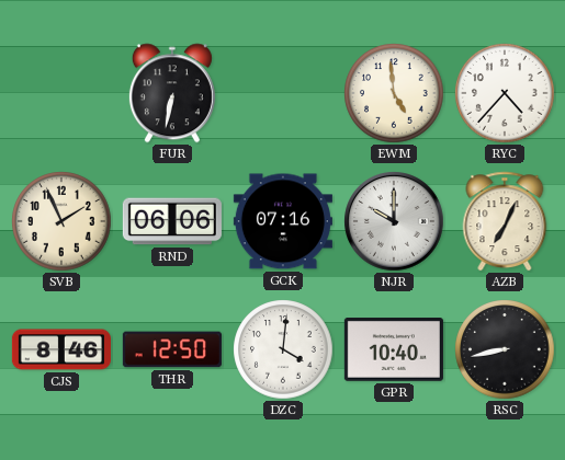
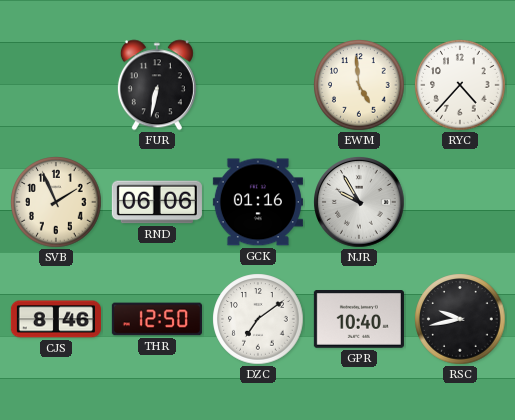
GCK: 07:16 -> 01:16
NJR: 10:00 -> 9:55
AZB: 7:04 -> none
DZC: 4:01 -> 7:09
RSC: 8:43 -> 9:43
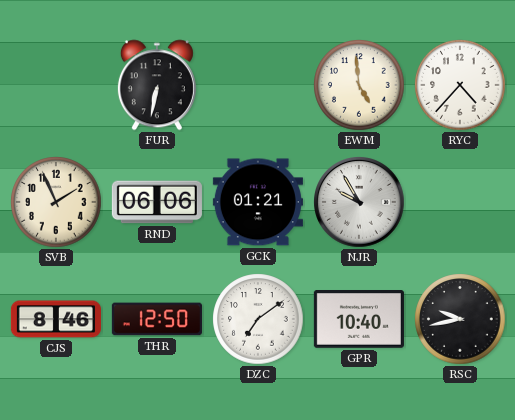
GCK: 01:16 -> 01:21
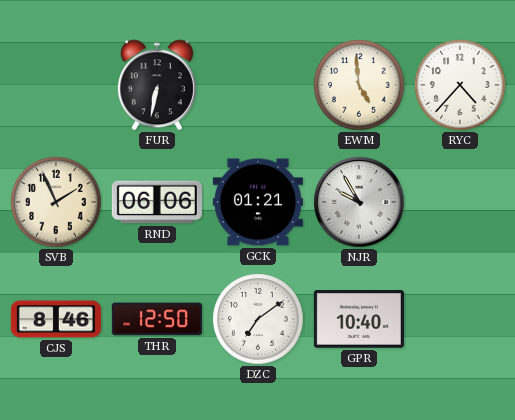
RSC: 9:43 -> none
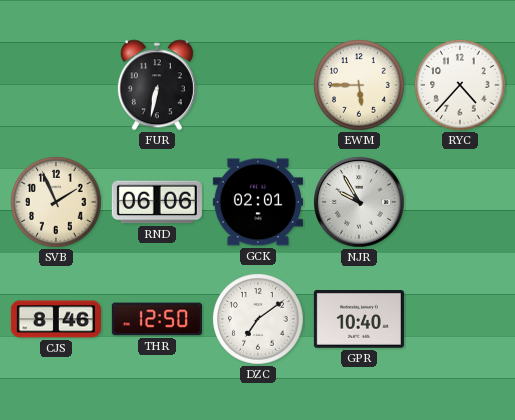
EWM: 4:59 -> 5:45
GCK: 01:21 -> 02:01
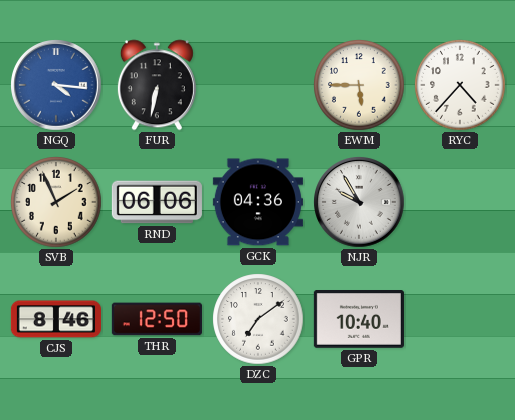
NGQ: none -> 4:16
GCK: 02:01 -> 04:36
